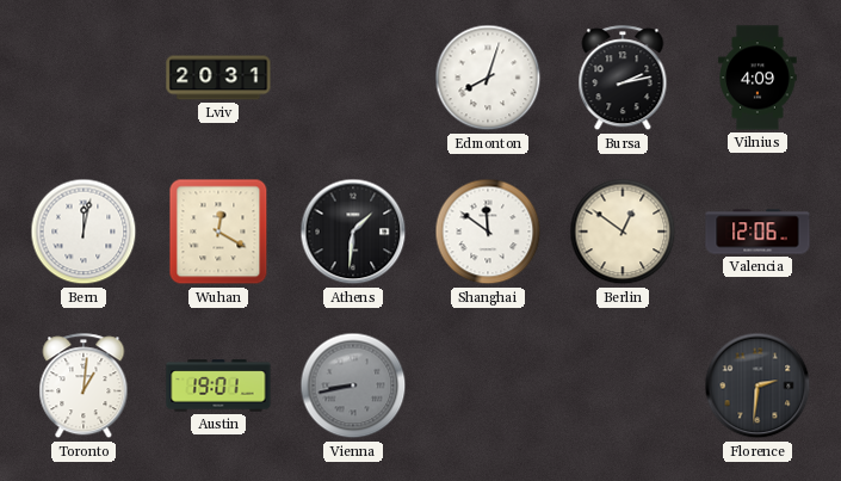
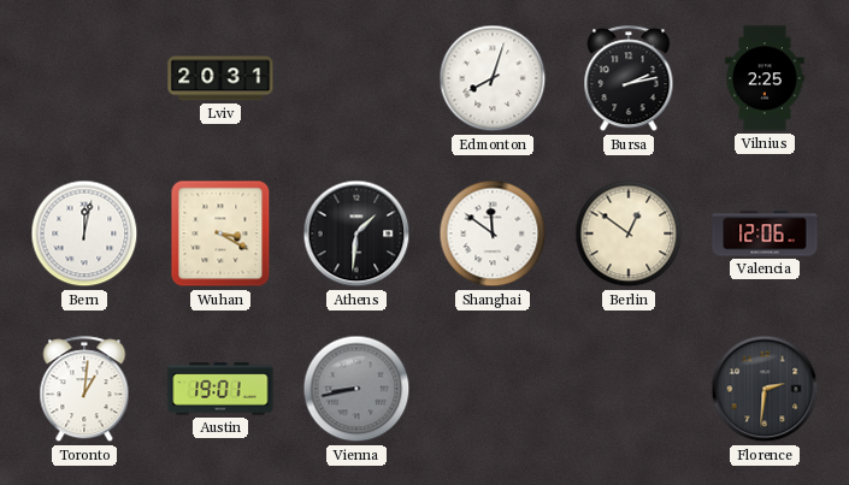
Vilnius: 4:09 -> 2:25
Wuhan: 12:20 -> 3:20
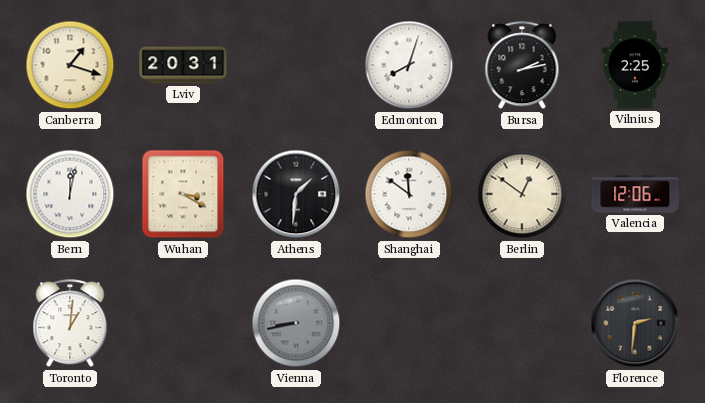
Canberra: none -> 1:18
Austin: 19:01 -> none
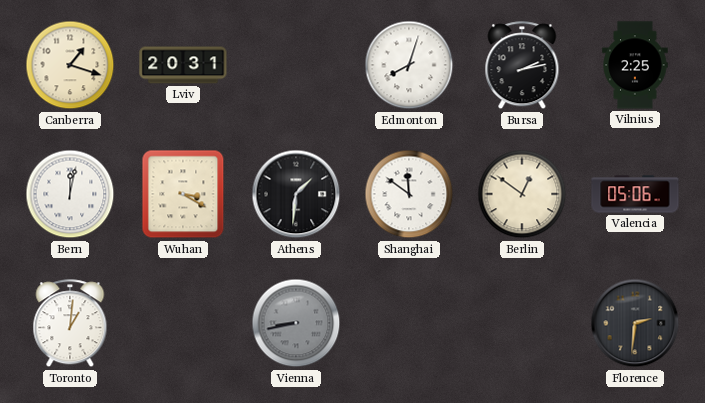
Valencia: 12:06 -> 05:06
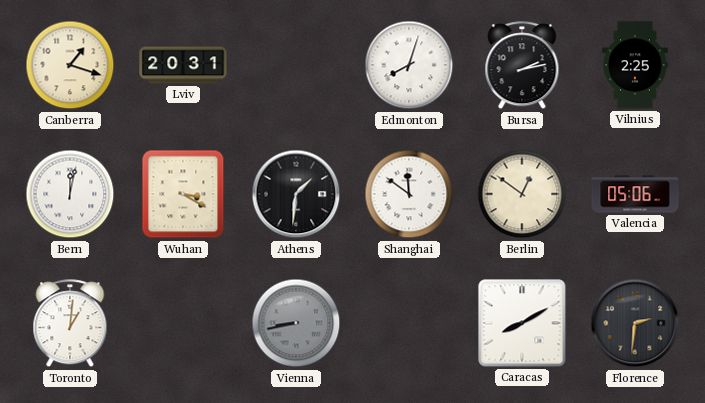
Caracas: none -> 8:10
